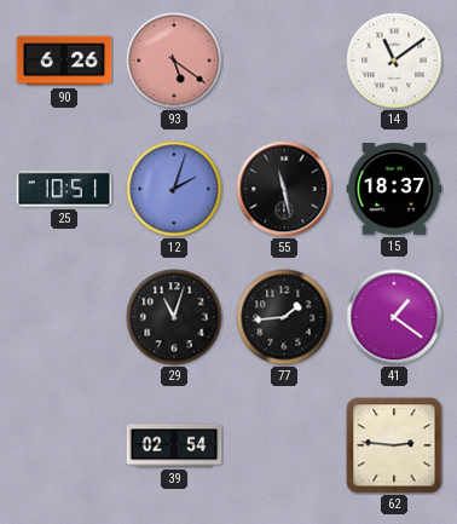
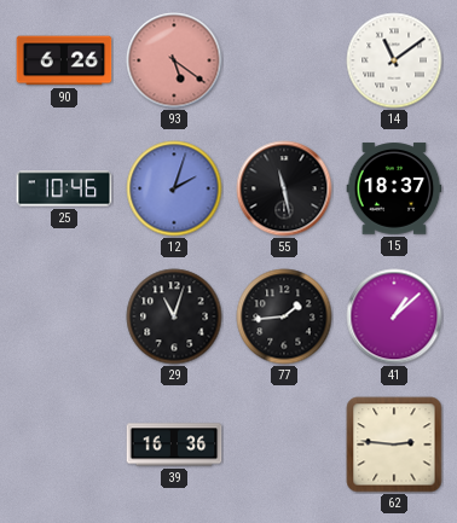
25: 10:51 -> 10:46
41: 1:21 -> 1:08
39: 02:54 -> 16:36
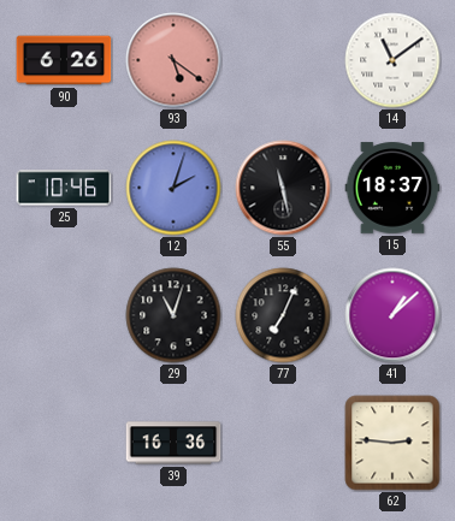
77: 1:44 -> 7:04
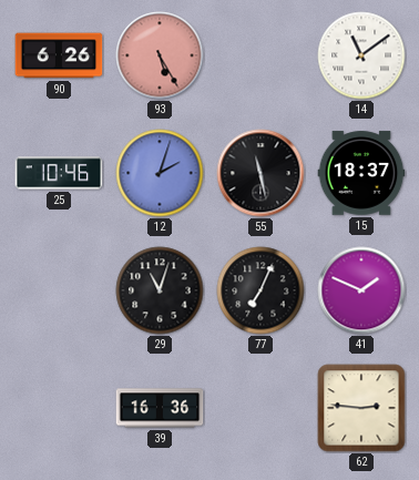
93: 5:21 -> 5:25
41: 1:08 -> 1:49
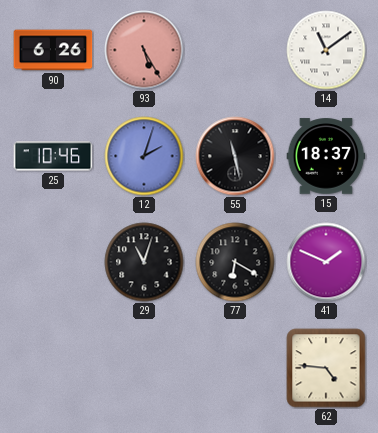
77: 7:04 -> 6:20
39: 16:36 -> none
62: 2:46 -> 4:46
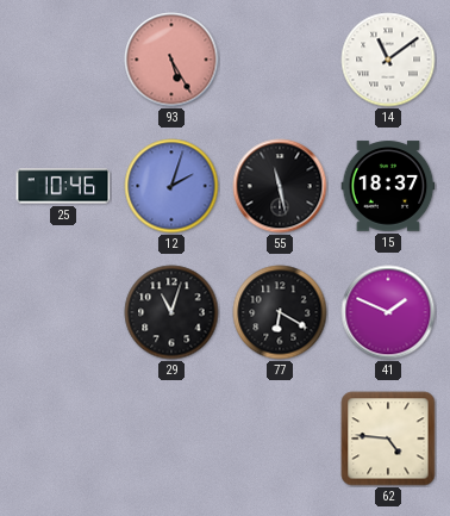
90: 6:26 -> none
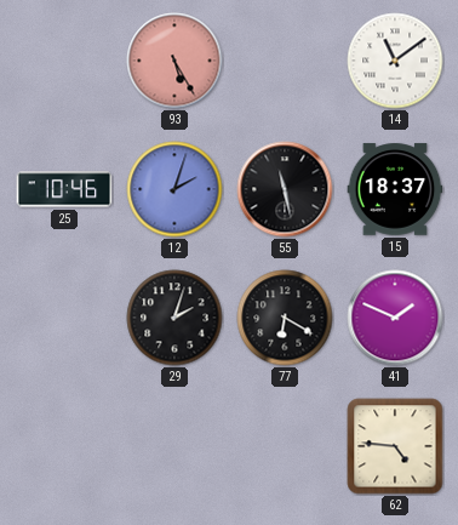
29: 11:03 -> 2:03
